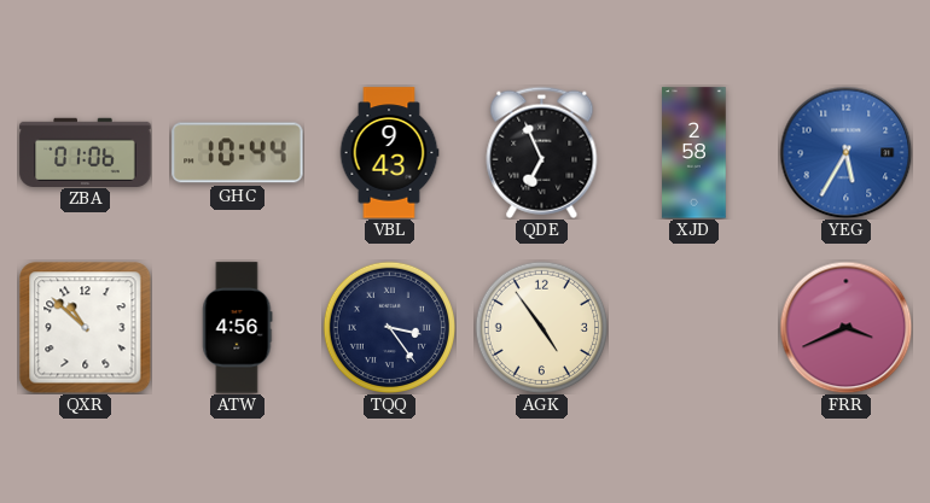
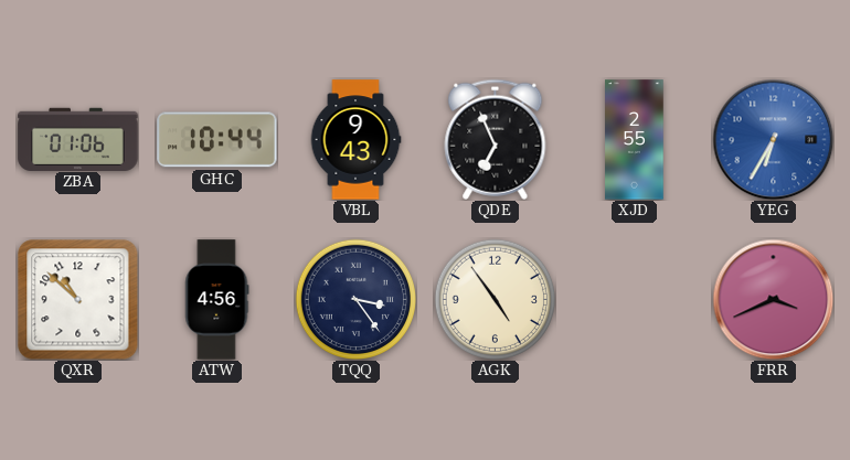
XJD: 2:58 -> 2:55
YEG: 5:35 -> 6:35
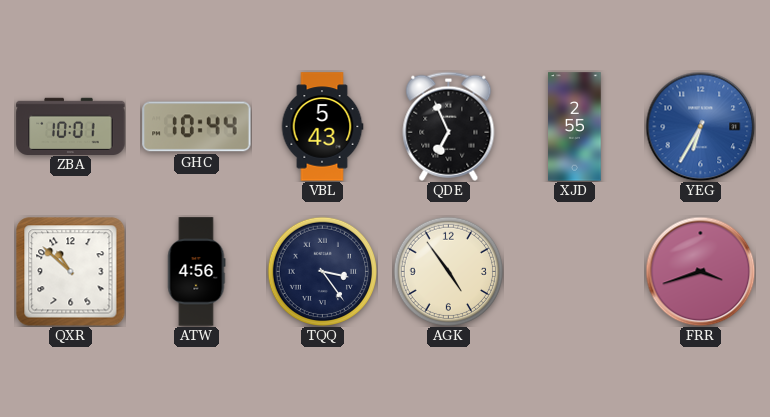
ZBA: 01:06 -> 10:01
VBL: 9:43 -> 5:43
FRR: 3:41 -> 3:42
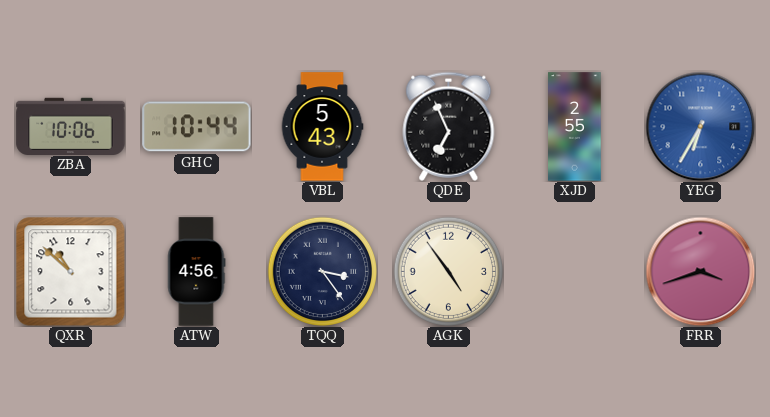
ZBA: 10:01 -> 10:06
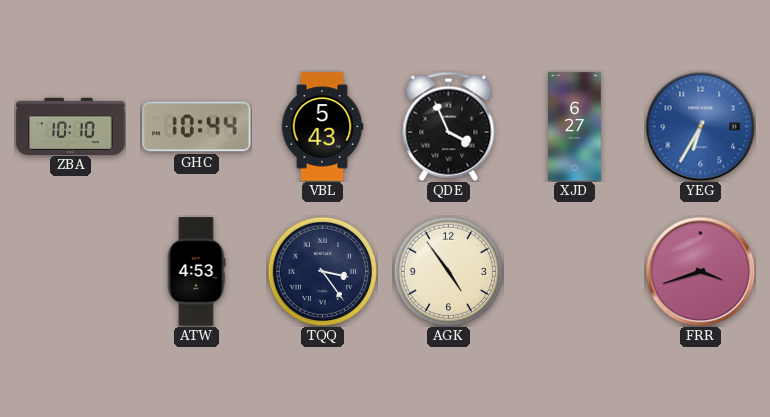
ZBA: 10:06 -> 10:10
QDE: 6:56 -> 3:56
XJD: 2:55 -> 6:27
QXR: 10:52 -> none
ATW: 4:56 -> 4:53
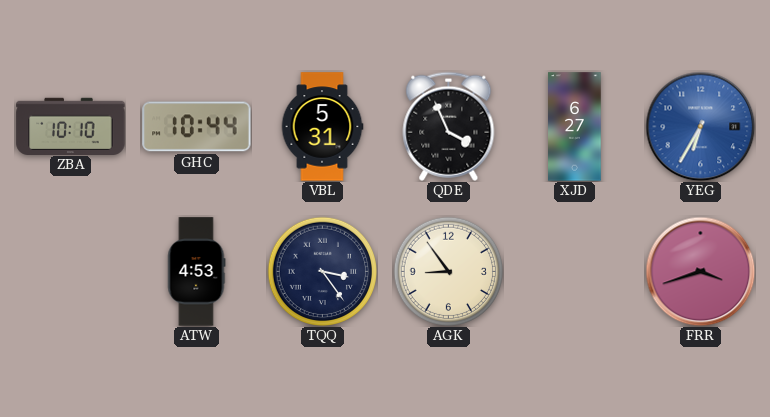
VBL: 5:43 -> 5:31
AGK: 4:54 -> 8:54
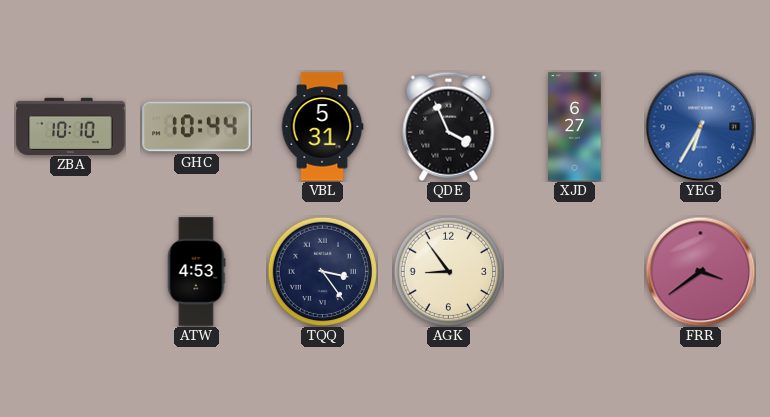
FRR: 3:42 -> 3:39
